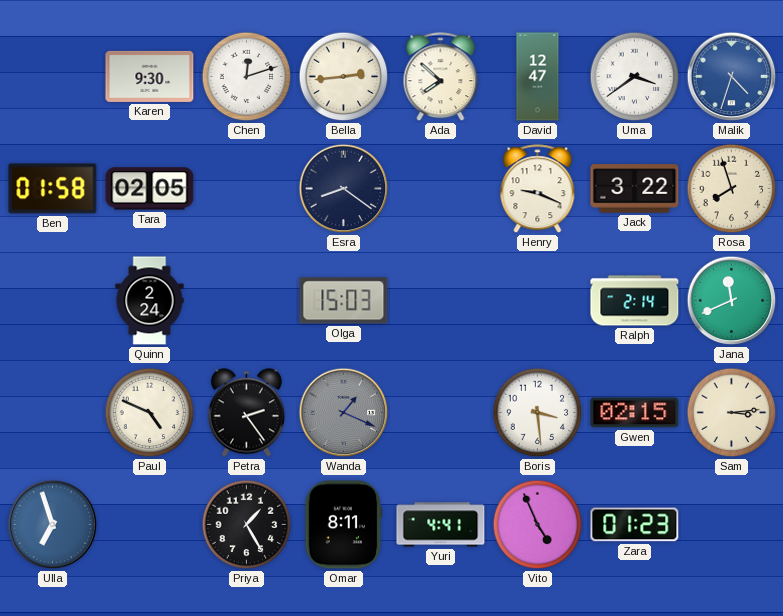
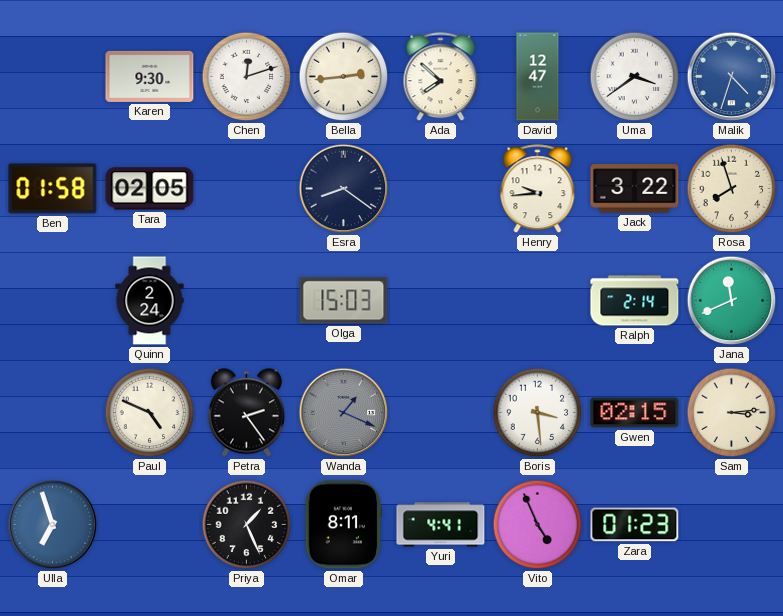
Henry: 9:19 -> 9:44
Priya: 1:25 -> 1:26
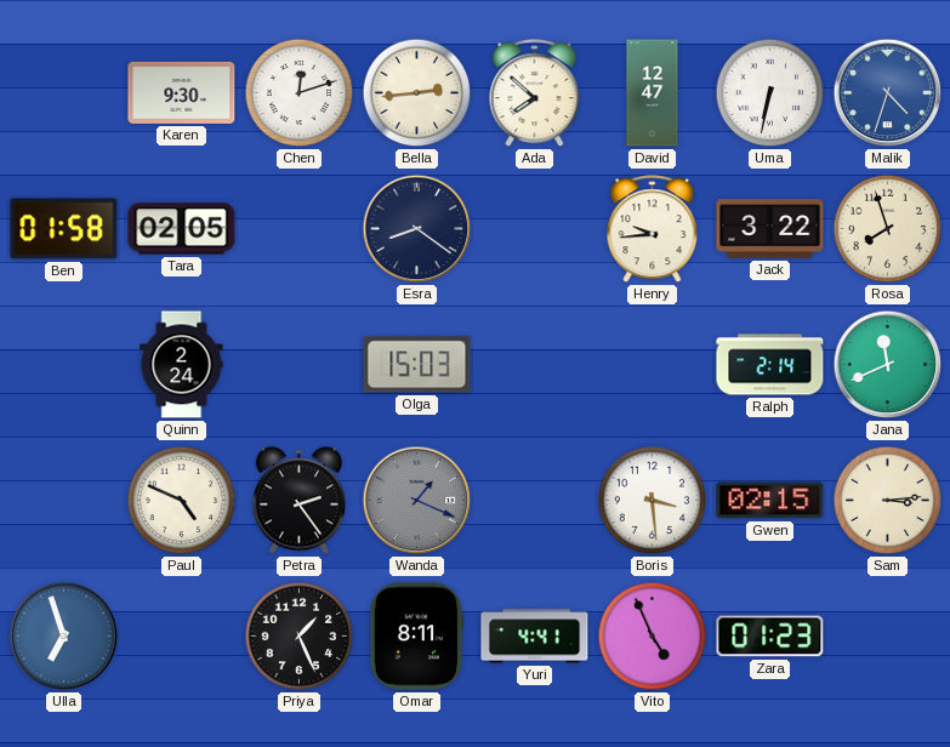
Uma: 3:39 -> 6:32
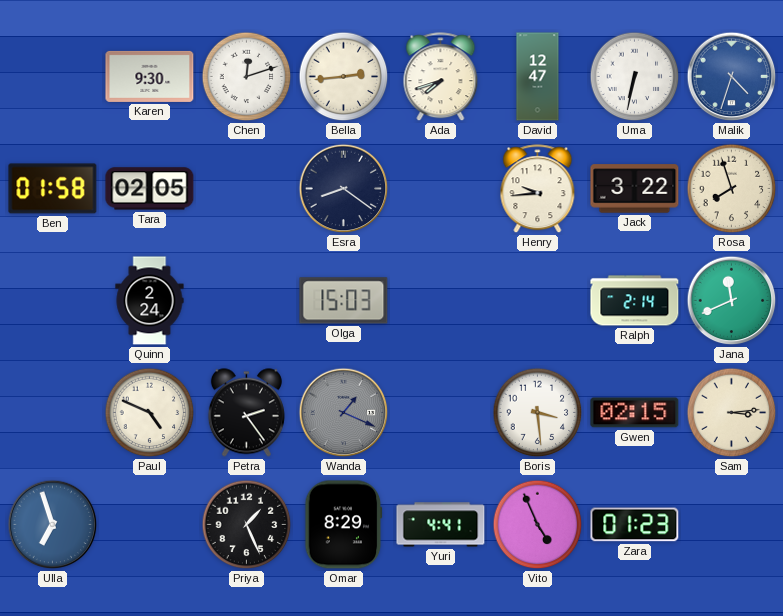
Ada: 7:52 -> 7:42
Omar: 8:11 -> 8:29
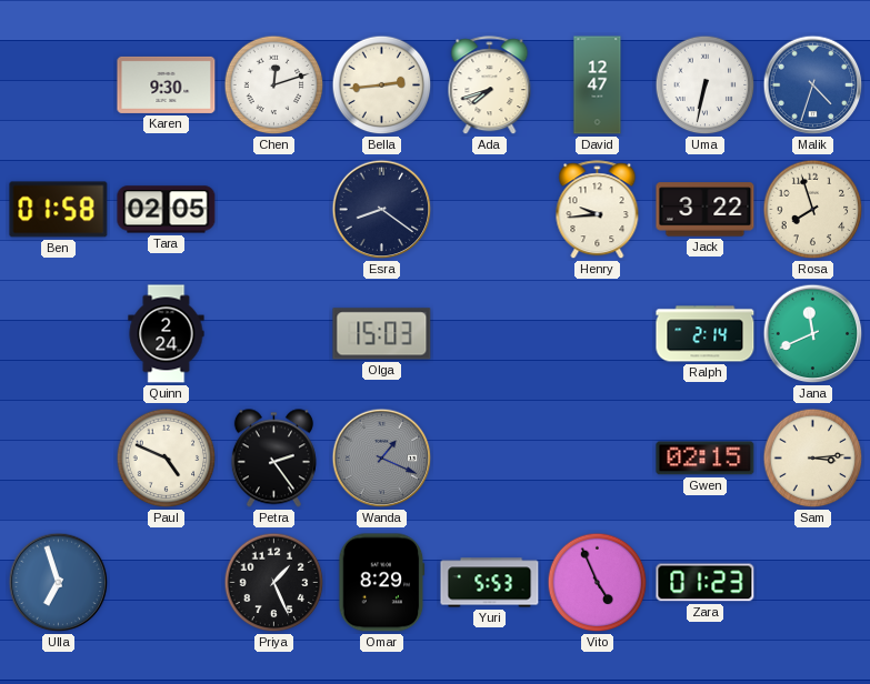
Boris: 3:29 -> none
Yuri: 4:41 -> 5:53
